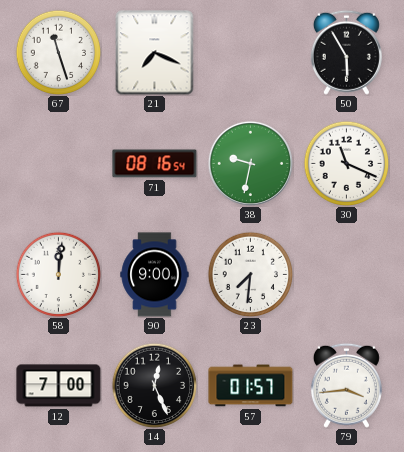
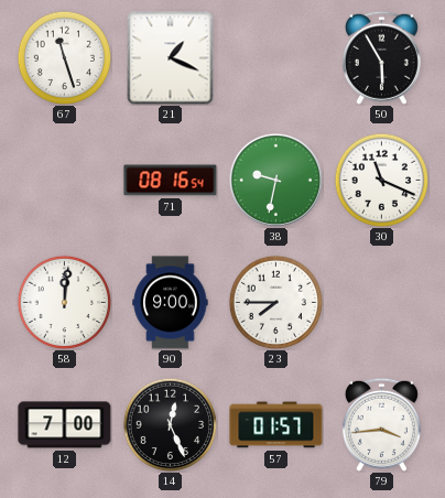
21: 7:19 -> 1:19
23: 7:31 -> 7:45
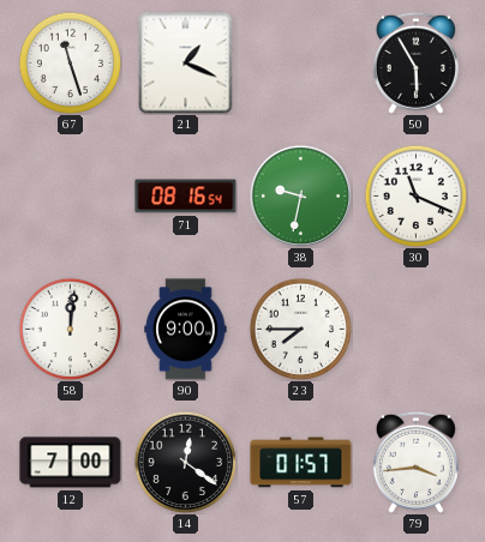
14: 12:26 -> 12:21
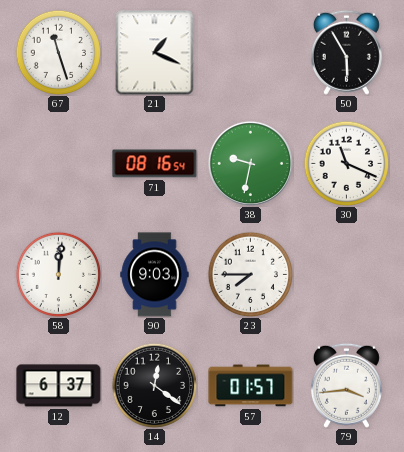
90: 9:00 -> 9:03
12: 7:00 -> 6:37
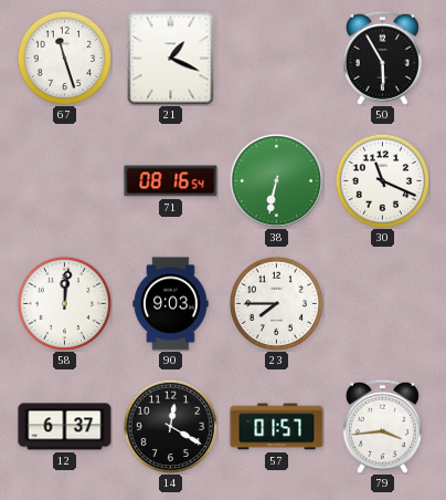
38: 9:32 -> 6:32
14: 12:21 -> 12:20
